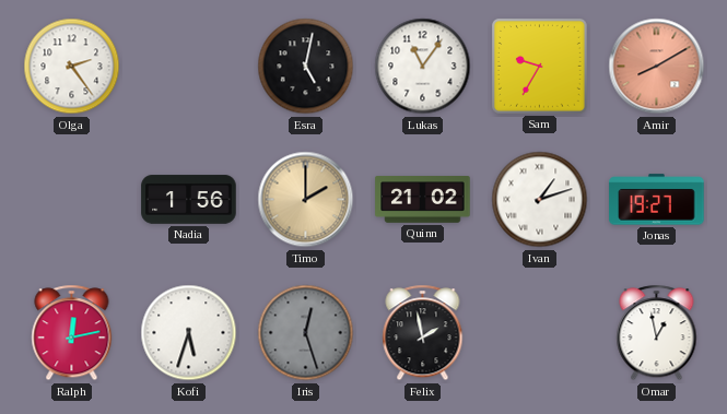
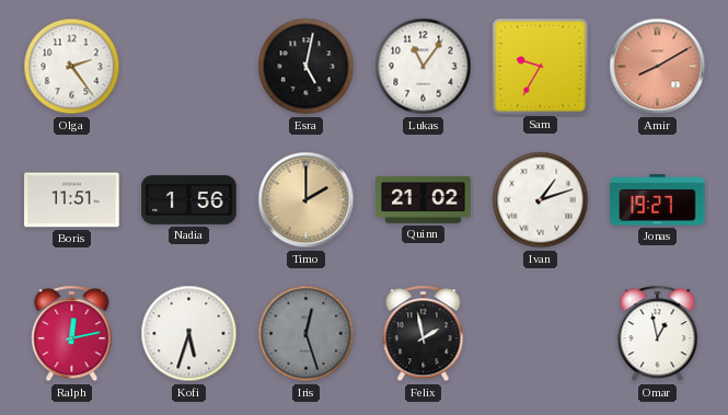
Boris: none -> 11:51
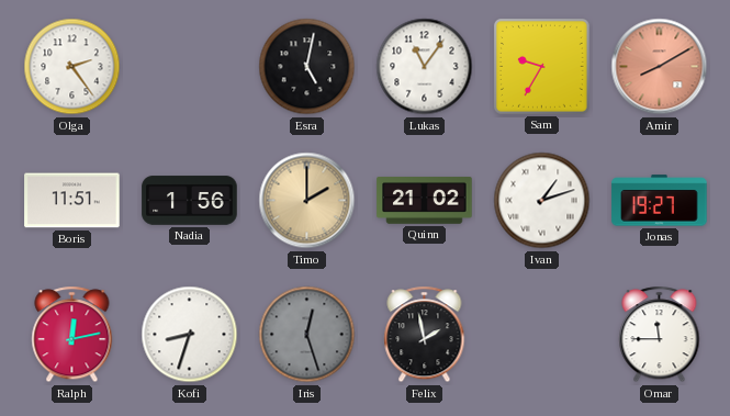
Kofi: 5:33 -> 8:33
Omar: 12:58 -> 11:45
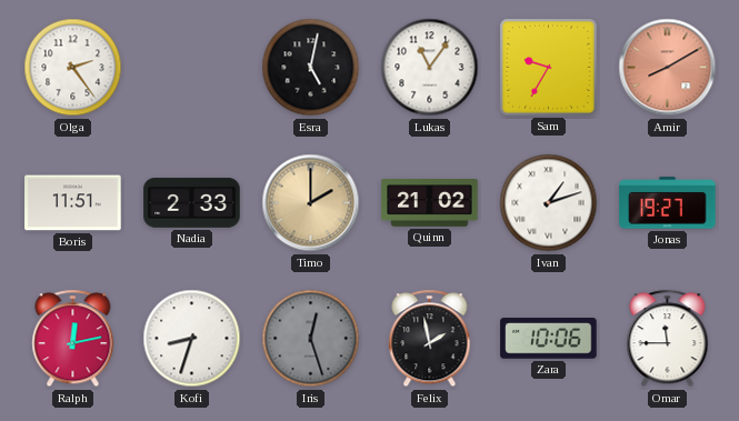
Nadia: 1:56 -> 2:33
Zara: none -> 10:06
